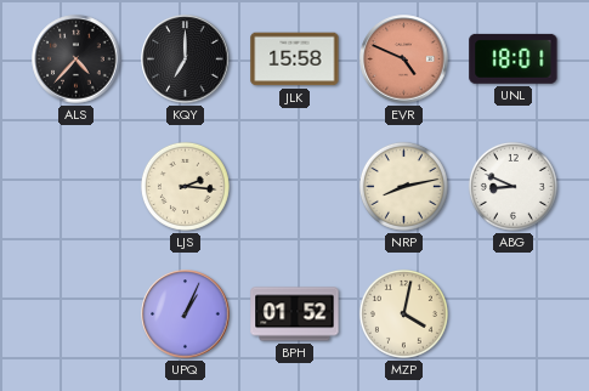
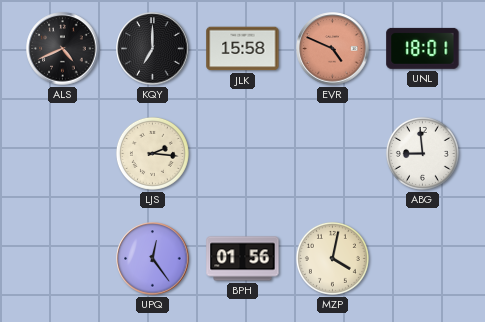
ALS: 4:37 -> 4:41
NRP: 8:13 -> none
ABG: 8:49 -> 8:59
UPQ: 1:04 -> 12:24
BPH: 01:52 -> 01:56
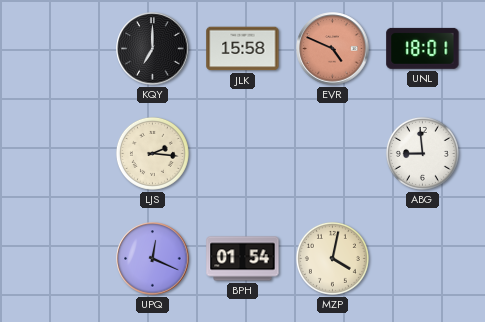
ALS: 4:41 -> none
UPQ: 12:24 -> 12:19
BPH: 01:56 -> 01:54
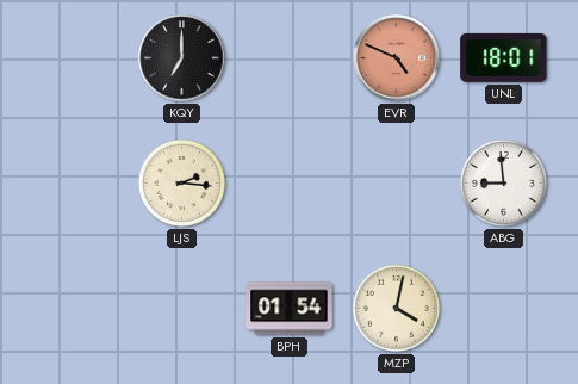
JLK: 15:58 -> none
UPQ: 12:19 -> none
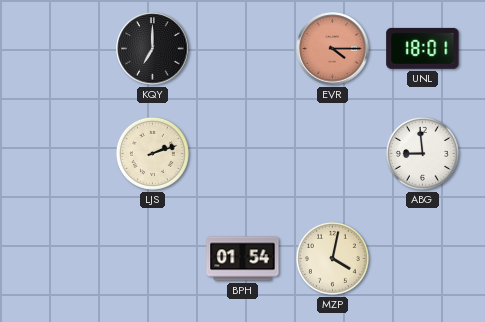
EVR: 4:49 -> 4:15
LJS: 2:16 -> 2:12
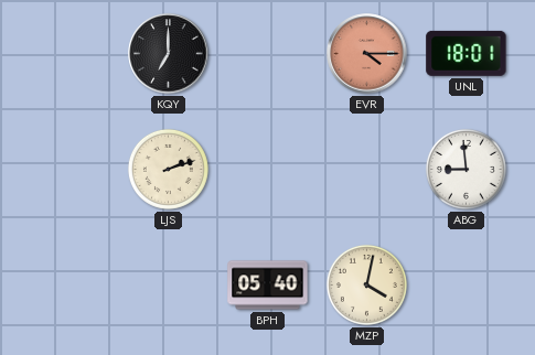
BPH: 01:54 -> 05:40
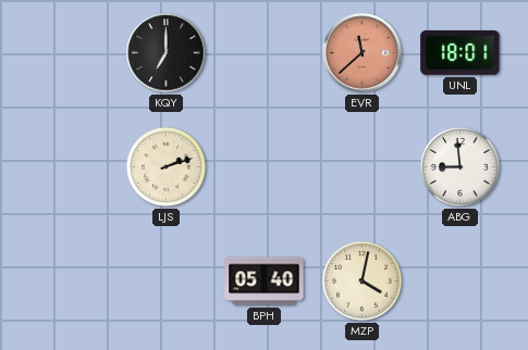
EVR: 4:15 -> 11:38
